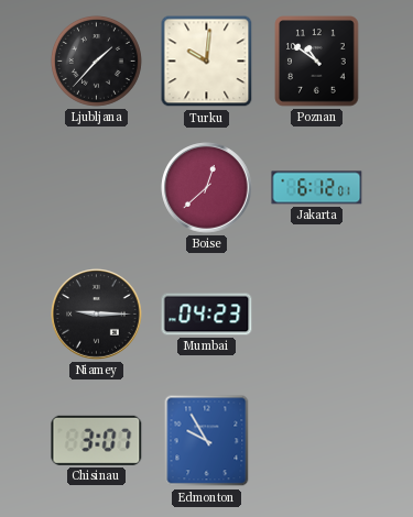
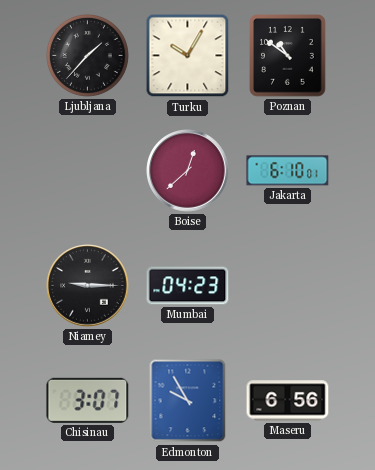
Turku: 10:01 -> 10:05
Jakarta: 6:12 -> 6:10
Maseru: none -> 6:56
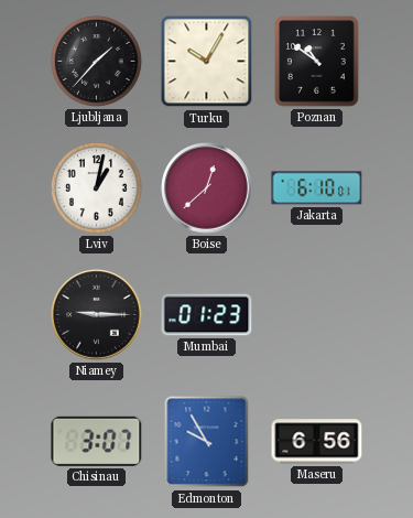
Lviv: none -> 1:02
Mumbai: 04:23 -> 01:23
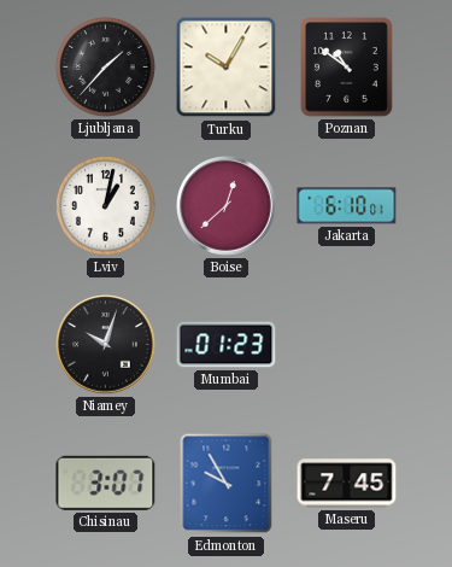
Niamey: 9:15 -> 10:03
Maseru: 6:56 -> 7:45
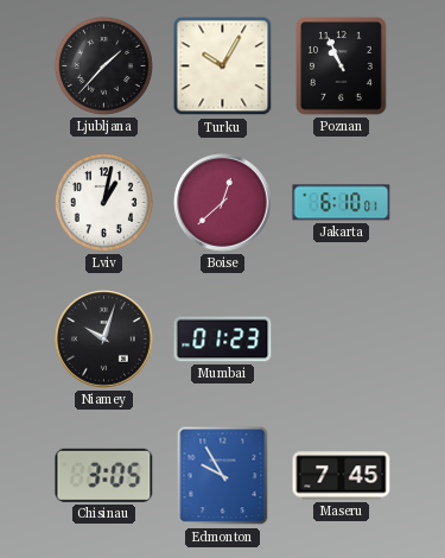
Poznan: 10:51 -> 10:56
Chisinau: 3:07 -> 3:05
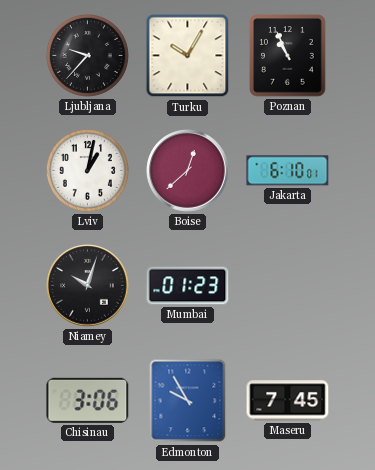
Ljubljana: 1:37 -> 9:37
Chisinau: 3:05 -> 3:06
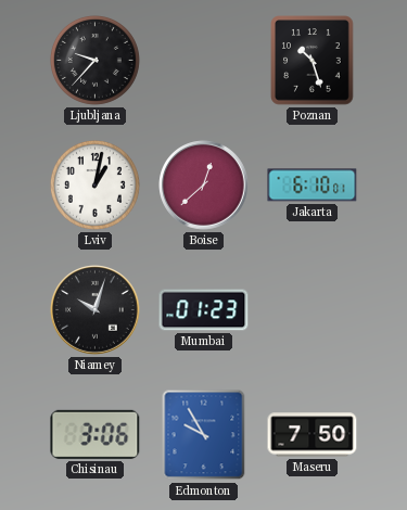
Turku: 10:05 -> none
Poznan: 10:56 -> 10:27
Maseru: 7:45 -> 7:50
